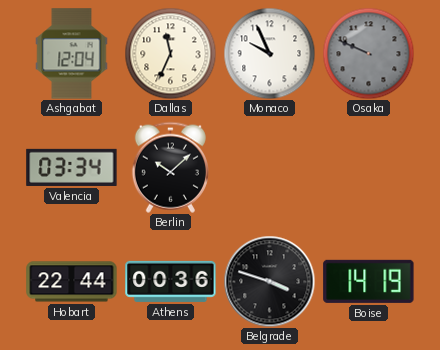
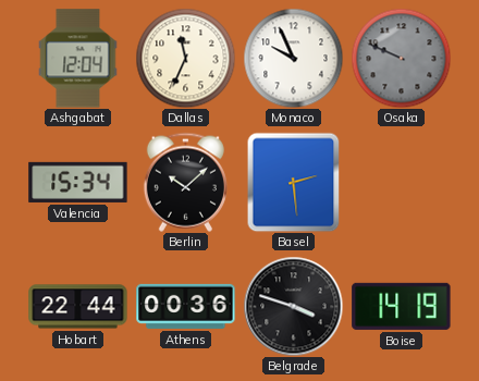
Valencia: 03:34 -> 15:34
Basel: none -> 2:29
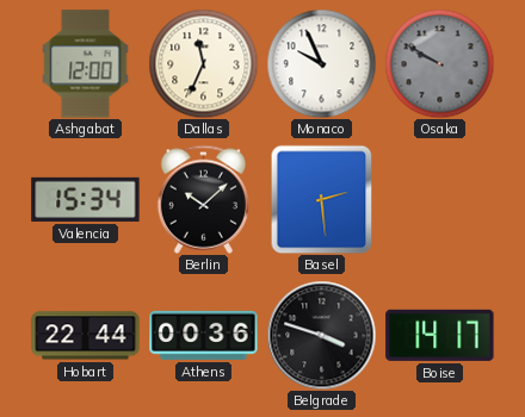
Ashgabat: 12:04 -> 12:00
Osaka: 9:49 -> 9:50
Boise: 14:19 -> 14:17
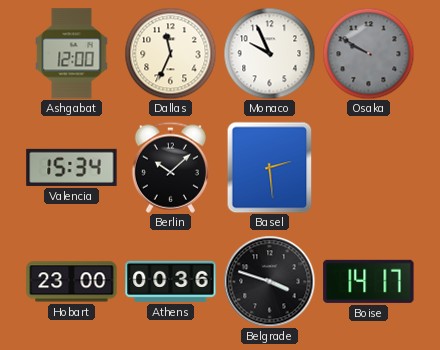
Hobart: 22:44 -> 23:00
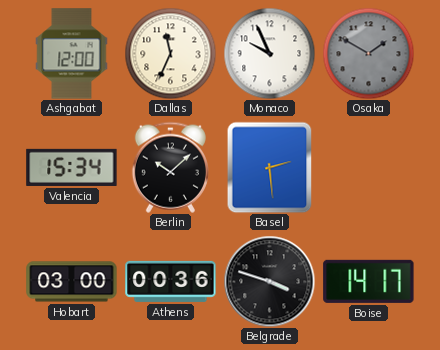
Osaka: 9:50 -> 1:50
Hobart: 23:00 -> 03:00
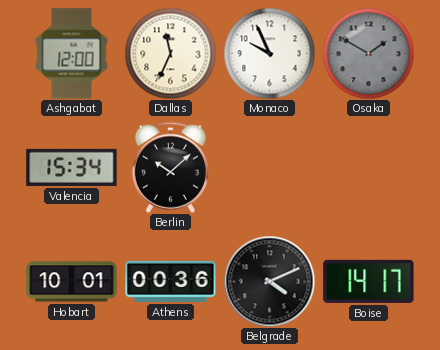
Basel: 2:29 -> none
Hobart: 03:00 -> 10:01
Belgrade: 3:48 -> 4:11
